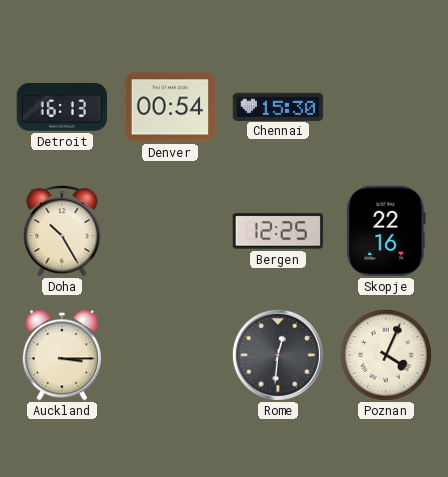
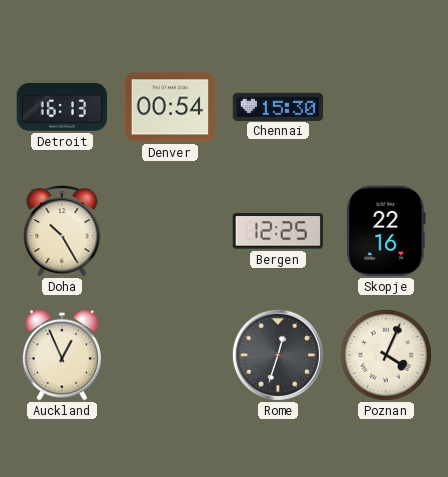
Auckland: 3:15 -> 12:56
Rome: 12:31 -> 12:33
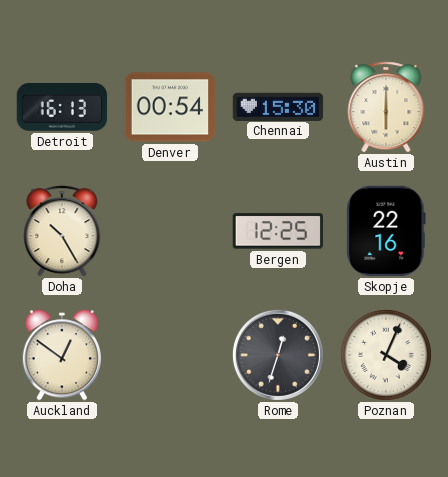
Austin: none -> 6:00
Auckland: 12:56 -> 12:51
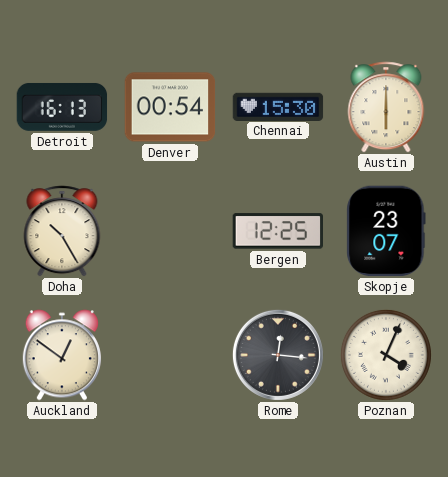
Skopje: 22:16 -> 23:07
Rome: 12:33 -> 12:16
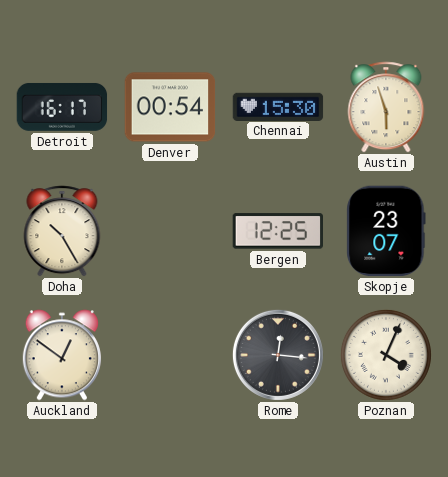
Detroit: 16:13 -> 16:17
Austin: 6:00 -> 5:57
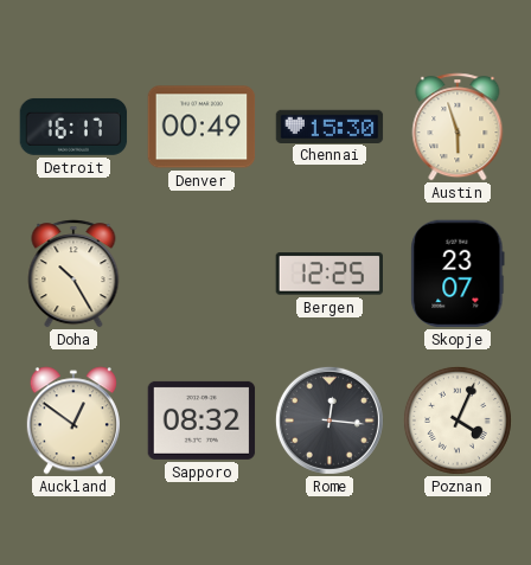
Denver: 00:54 -> 00:49
Sapporo: none -> 08:32
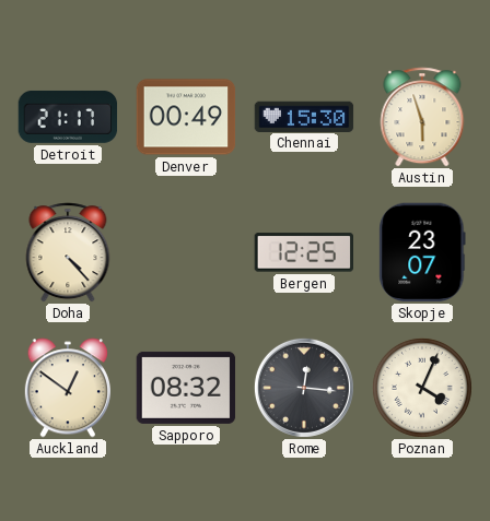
Detroit: 16:17 -> 21:17
Doha: 10:25 -> 4:23
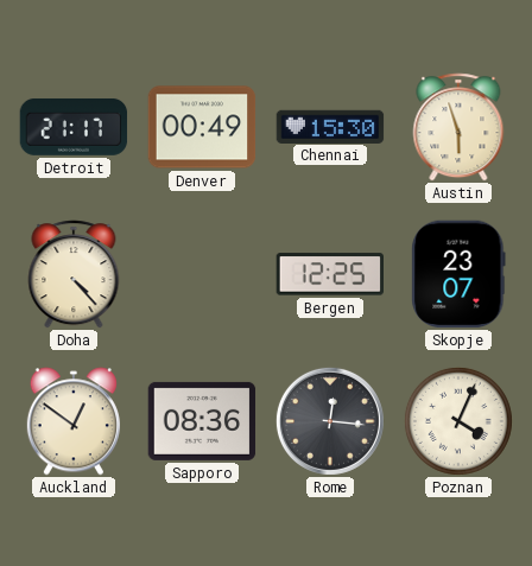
Sapporo: 08:32 -> 08:36
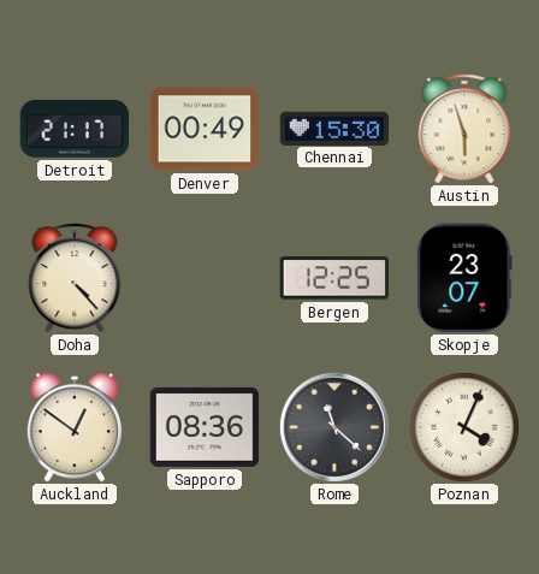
Rome: 12:16 -> 11:22
